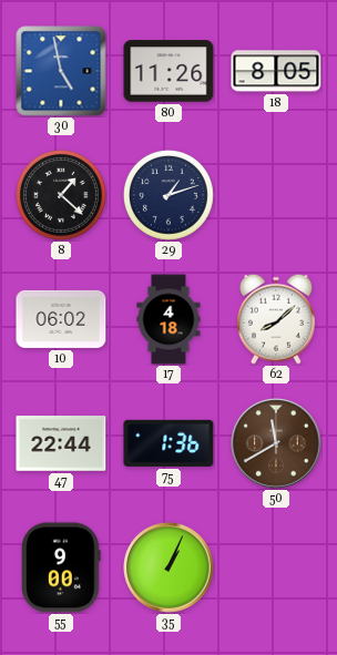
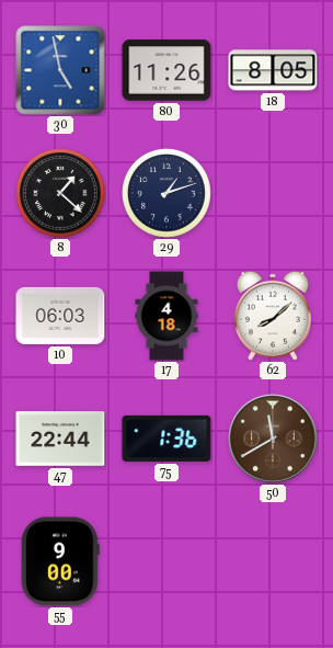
10: 06:02 -> 06:03
35: 1:04 -> none
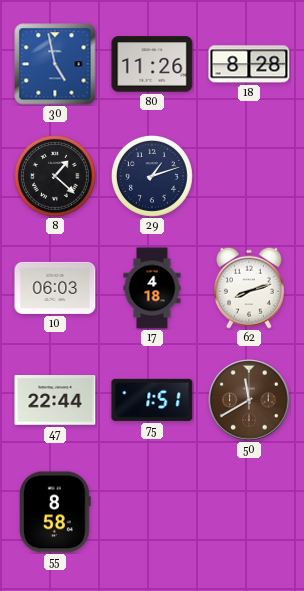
18: 8:05 -> 8:28
62: 8:08 -> 8:12
75: 1:36 -> 1:51
55: 9:00 -> 8:58
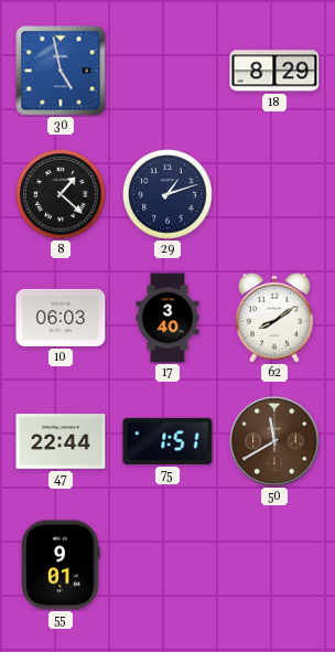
80: 11:26 -> none
18: 8:28 -> 8:29
17: 4:18 -> 3:40
62: 8:12 -> 8:09
55: 8:58 -> 9:01
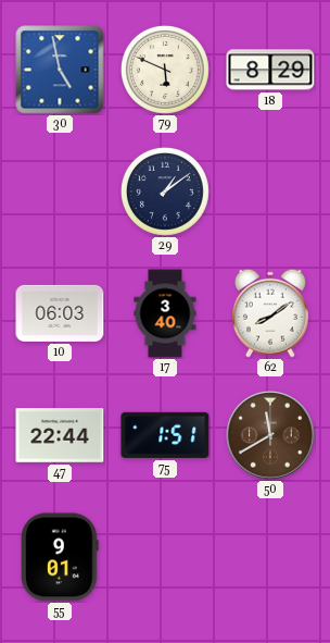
79: none -> 5:49
8: 1:22 -> none
29: 1:12 -> 1:09
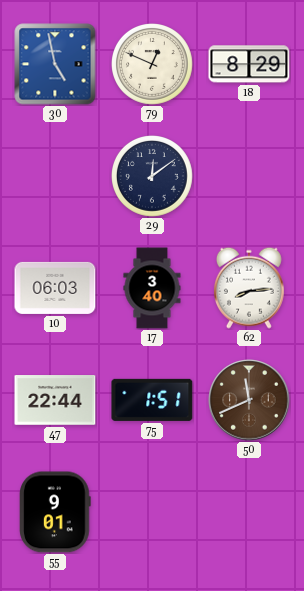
79: 5:49 -> 12:49
29: 1:09 -> 12:09
62: 8:09 -> 8:14
50: 11:40 -> 11:41
